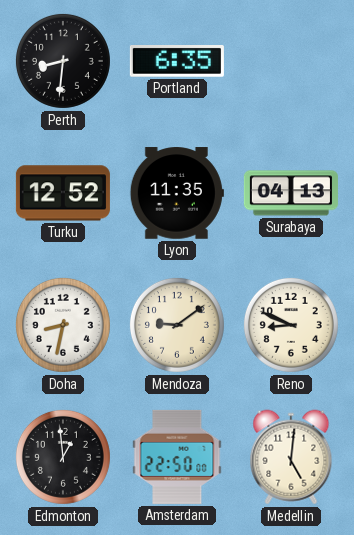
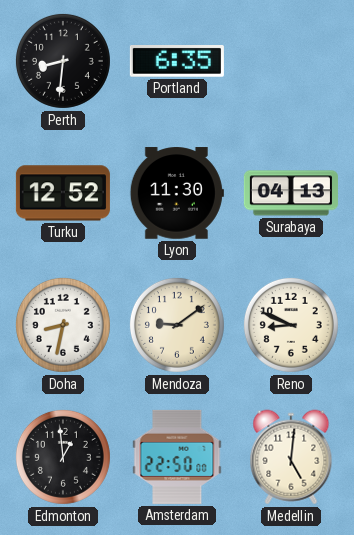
Lyon: 11:35 -> 11:30
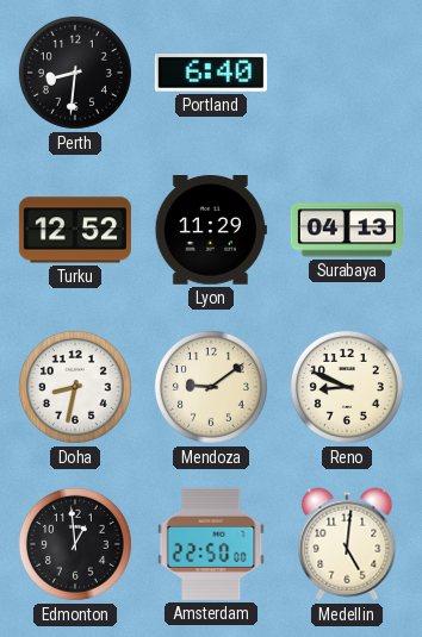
Portland: 6:35 -> 6:40
Lyon: 11:30 -> 11:29
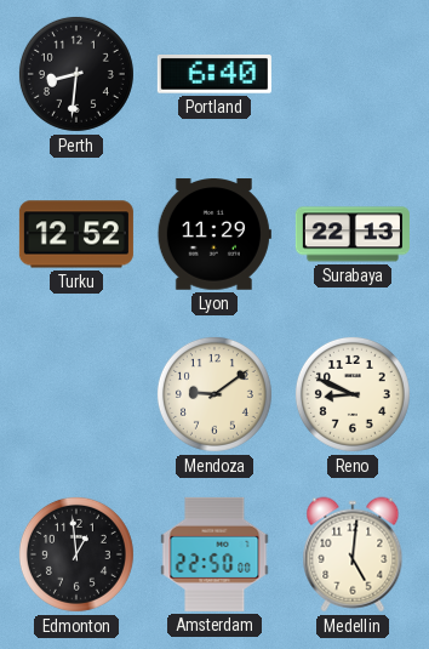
Surabaya: 04:13 -> 22:13
Doha: 8:32 -> none
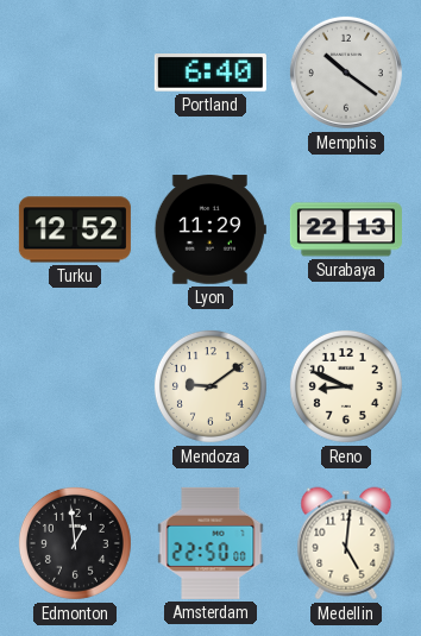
Perth: 8:31 -> none
Memphis: none -> 10:21
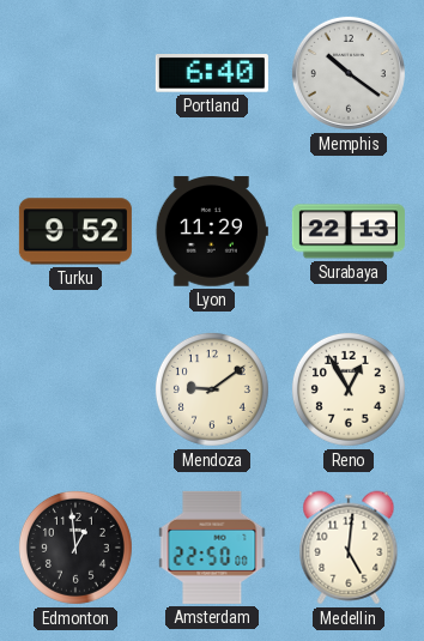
Turku: 12:52 -> 9:52
Reno: 8:49 -> 12:55
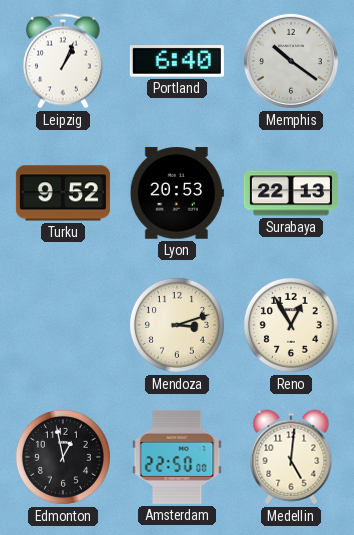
Leipzig: none -> 1:04
Lyon: 11:29 -> 20:53
Mendoza: 9:09 -> 3:12
Edmonton: 12:59 -> 12:58
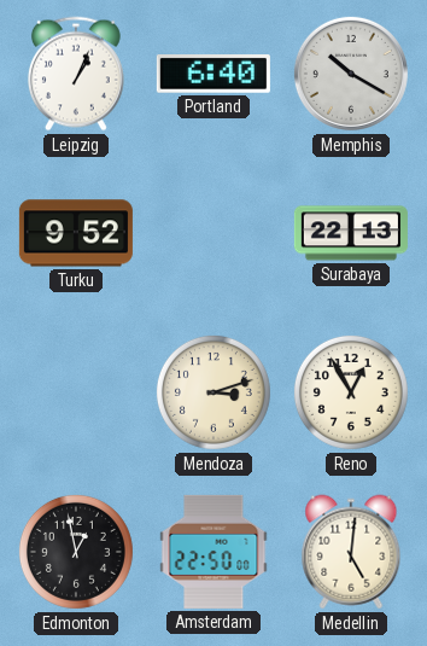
Memphis: 10:21 -> 10:20
Lyon: 20:53 -> none
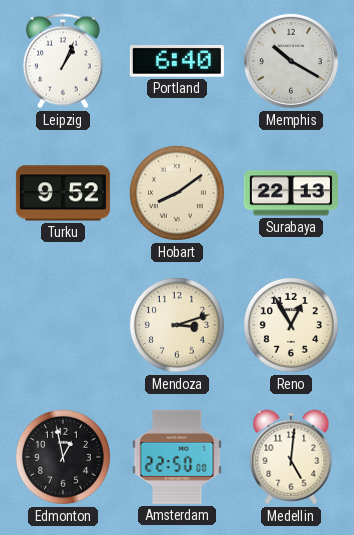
Hobart: none -> 8:09
